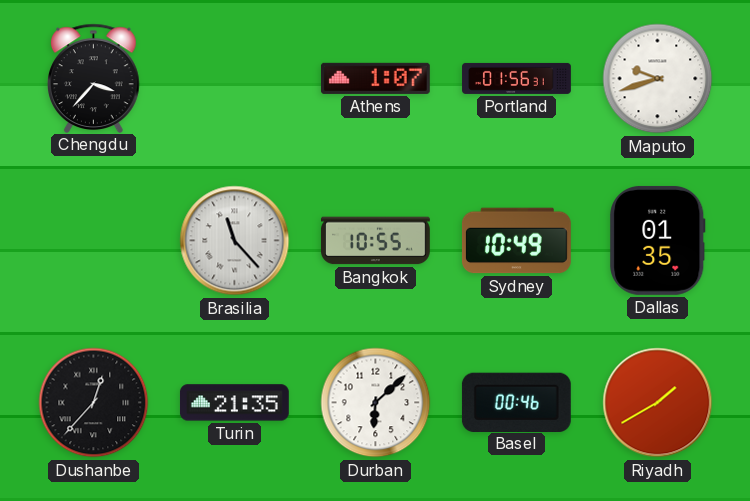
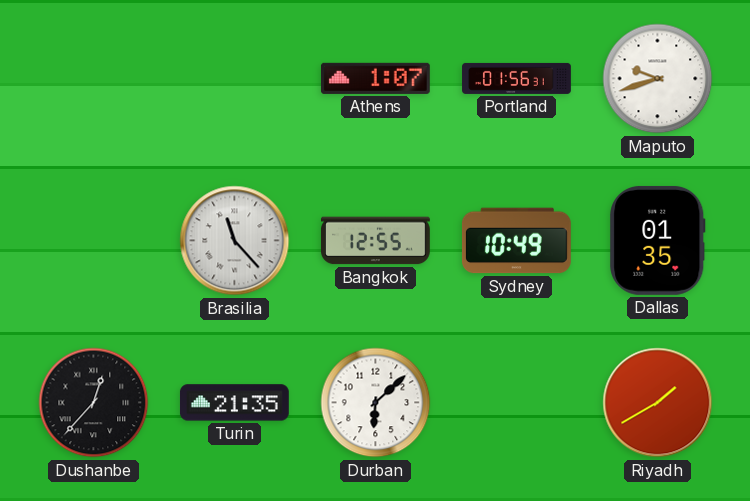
Chengdu: 3:37 -> none
Bangkok: 10:55 -> 12:55
Basel: 00:46 -> none
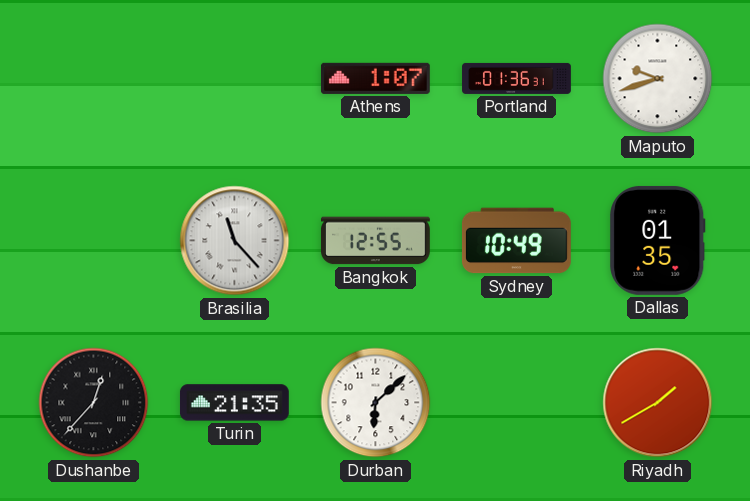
Portland: 01:56 -> 01:36
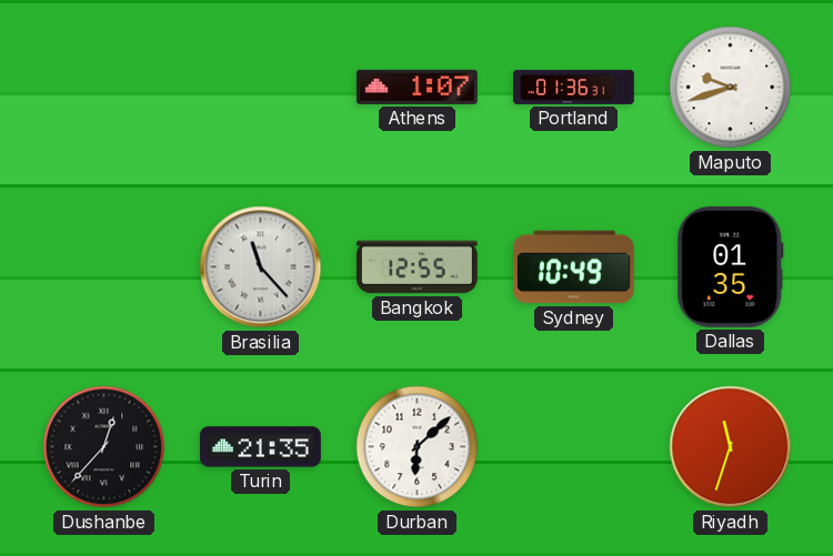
Riyadh: 1:40 -> 11:33
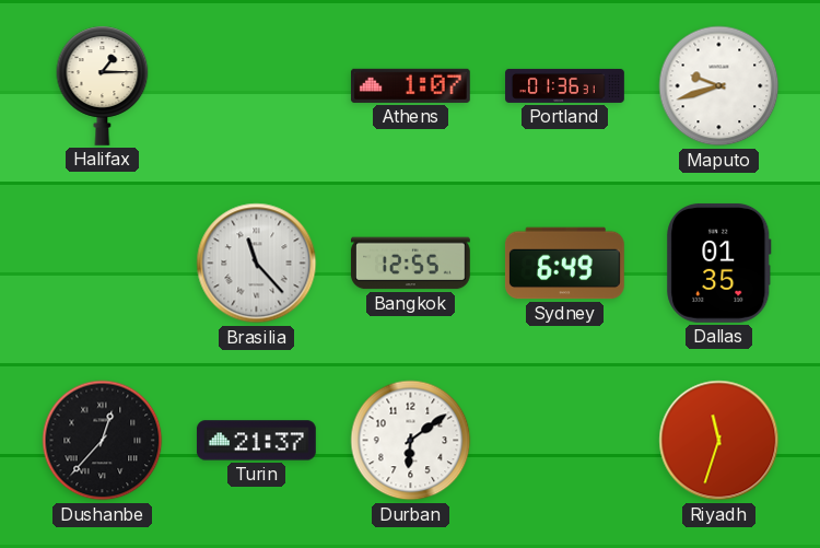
Halifax: none -> 1:15
Sydney: 10:49 -> 6:49
Turin: 21:35 -> 21:37
Durban: 6:08 -> 6:09
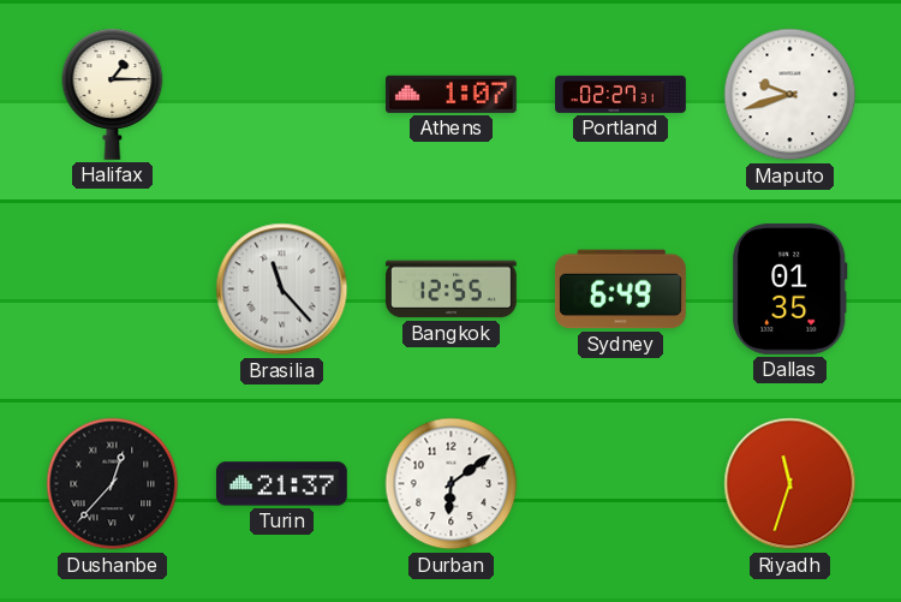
Portland: 01:36 -> 02:27
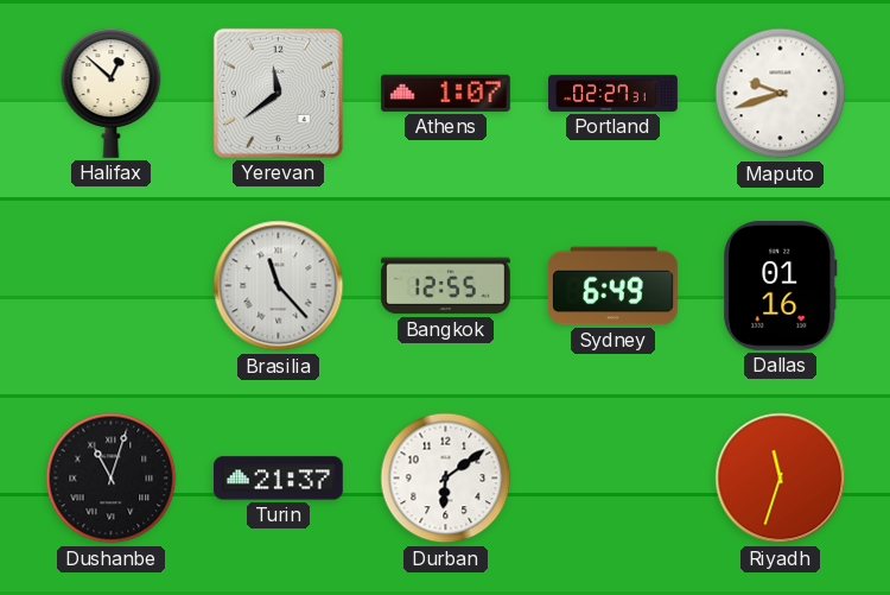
Halifax: 1:15 -> 12:52
Yerevan: none -> 11:39
Dallas: 01:35 -> 01:16
Dushanbe: 12:37 -> 11:03
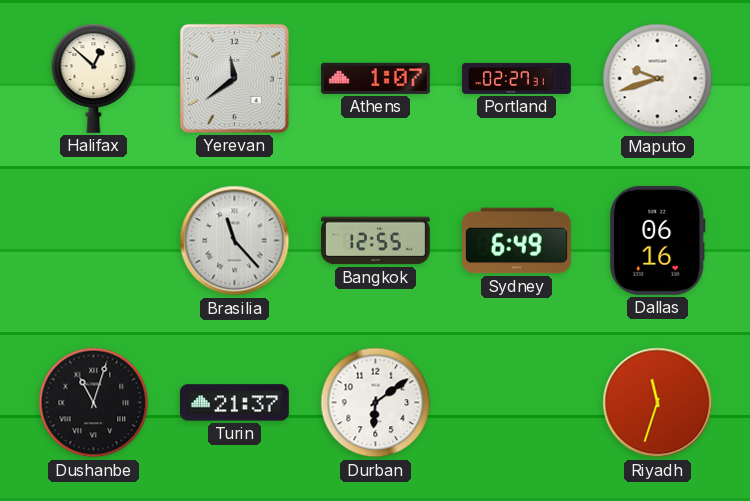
Dallas: 01:16 -> 06:16
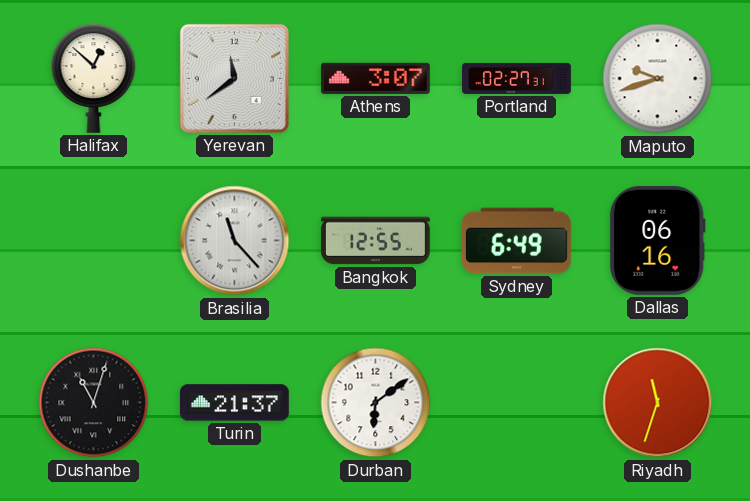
Athens: 1:07 -> 3:07
